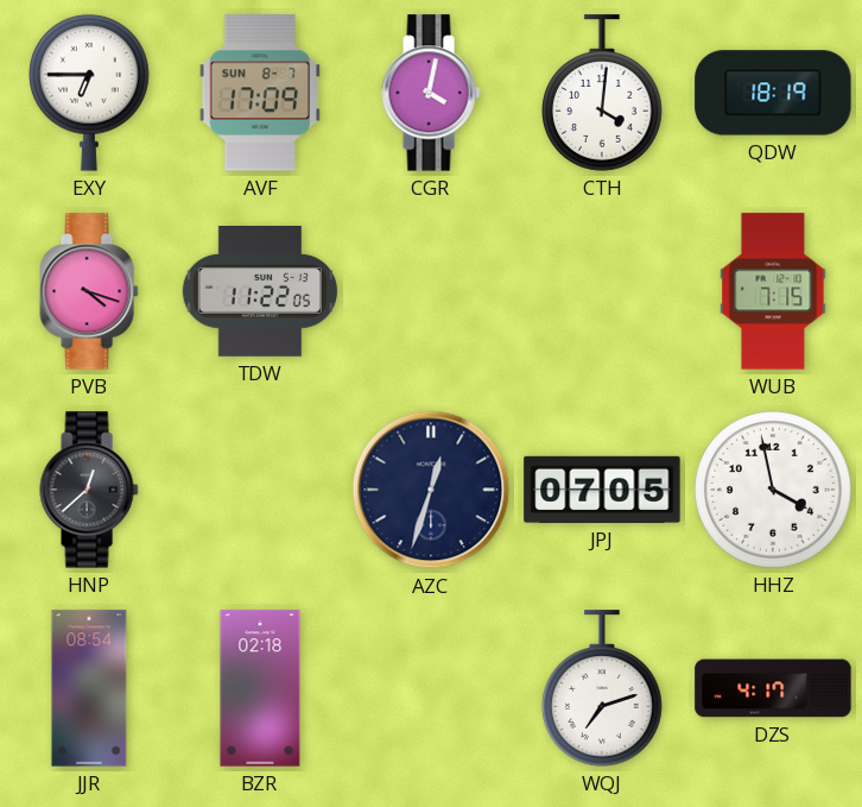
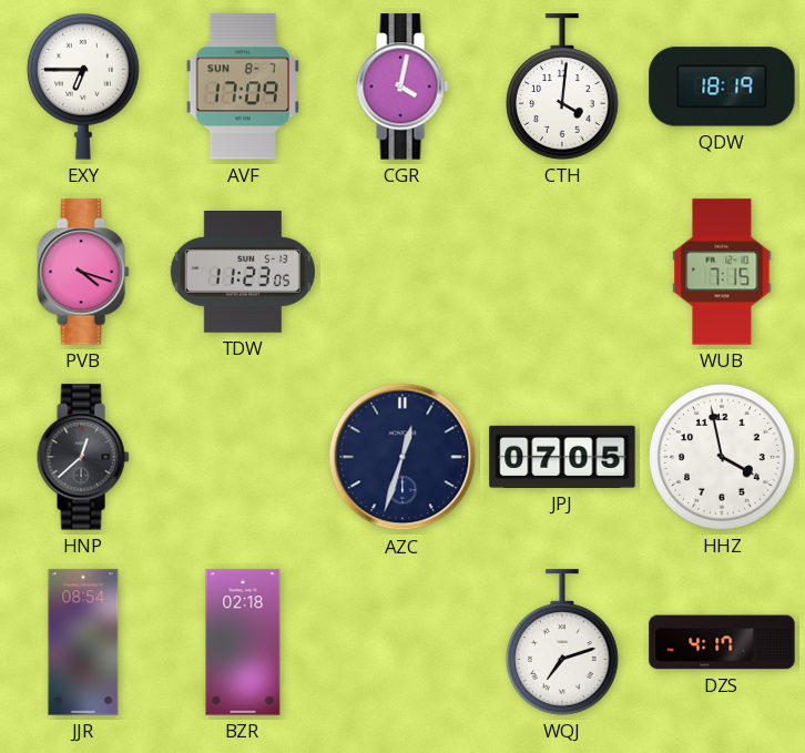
TDW: 11:22 -> 11:23
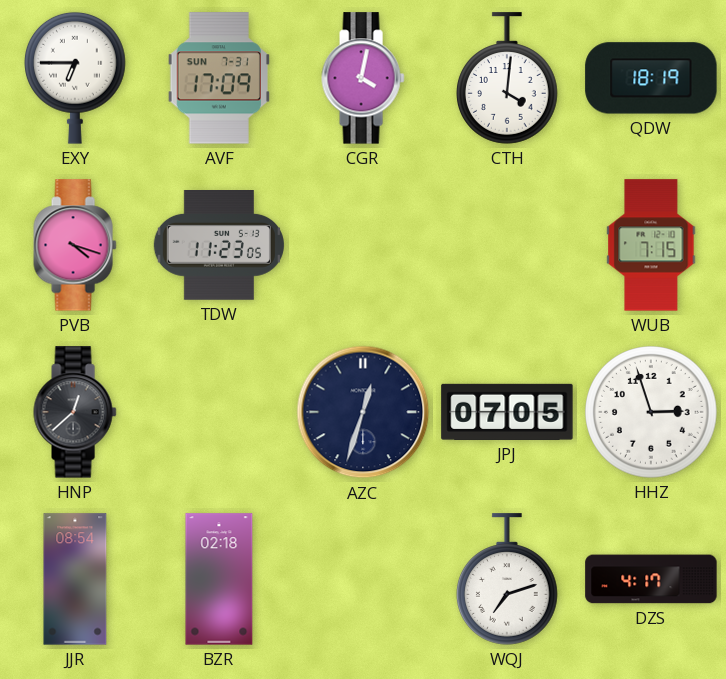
AVF date: SUN 8-7 -> SUN 7-31
HHZ: 3:58 -> 2:57
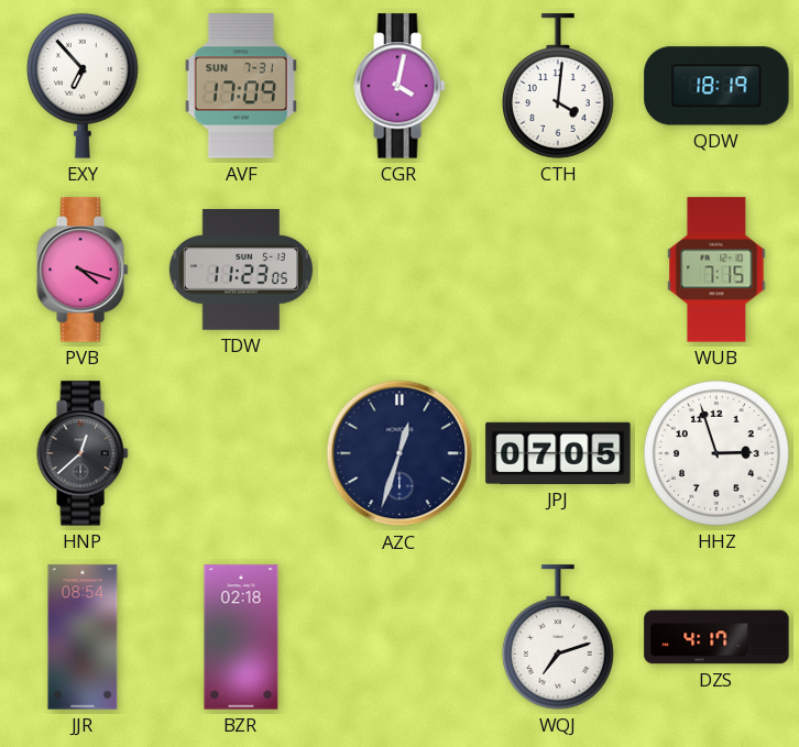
EXY: 6:45 -> 6:53
